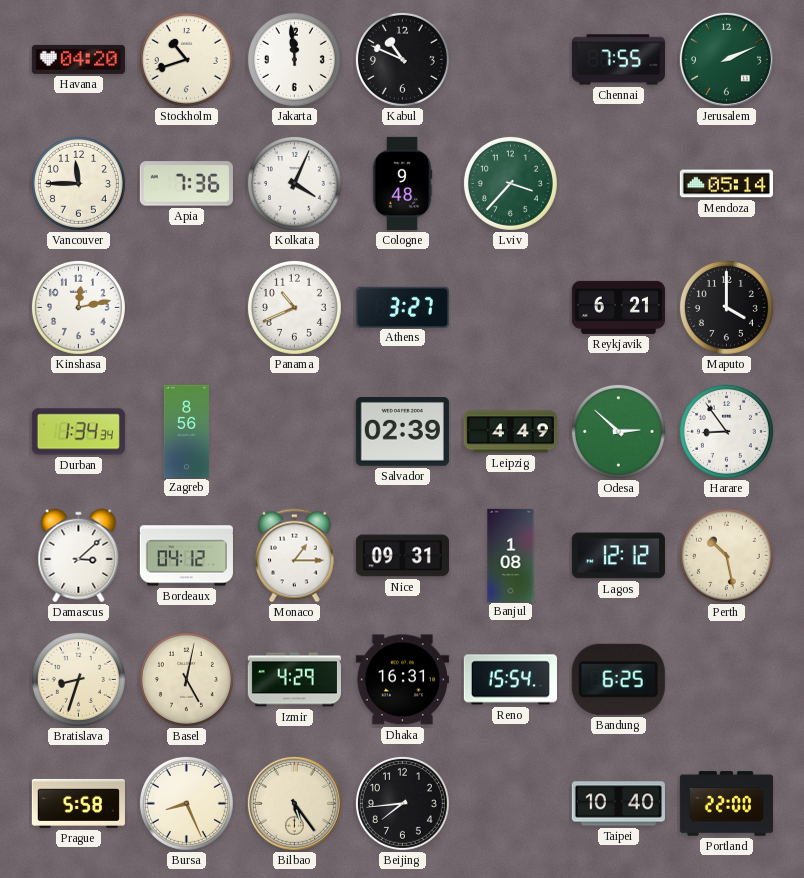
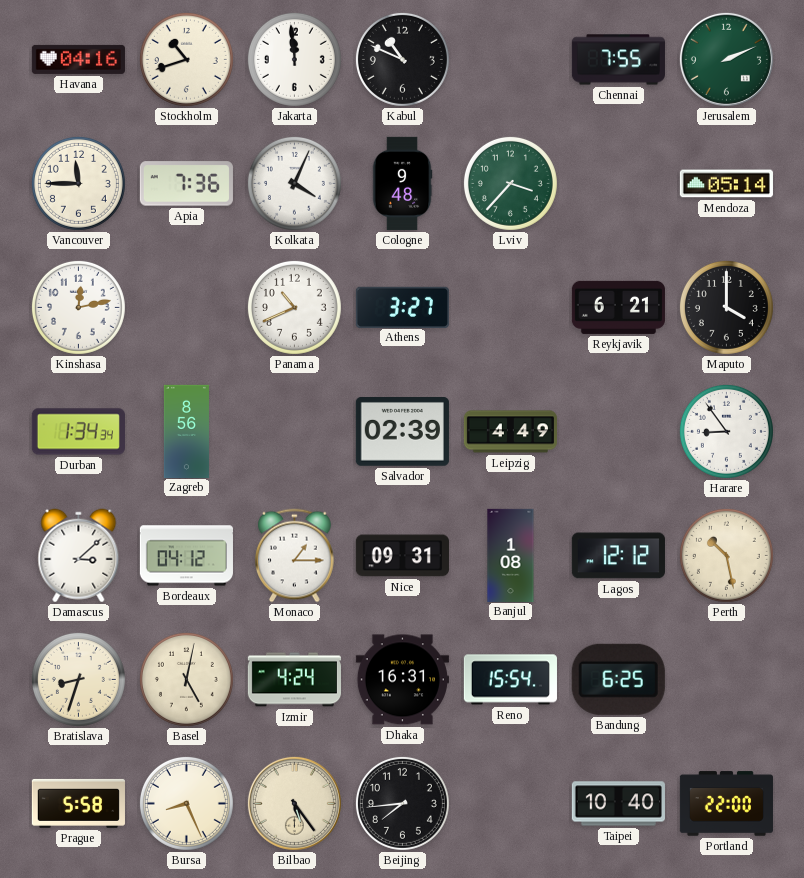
Havana: 04:20 -> 04:16
Odesa: 2:52 -> none
Izmir: 4:29 -> 4:24
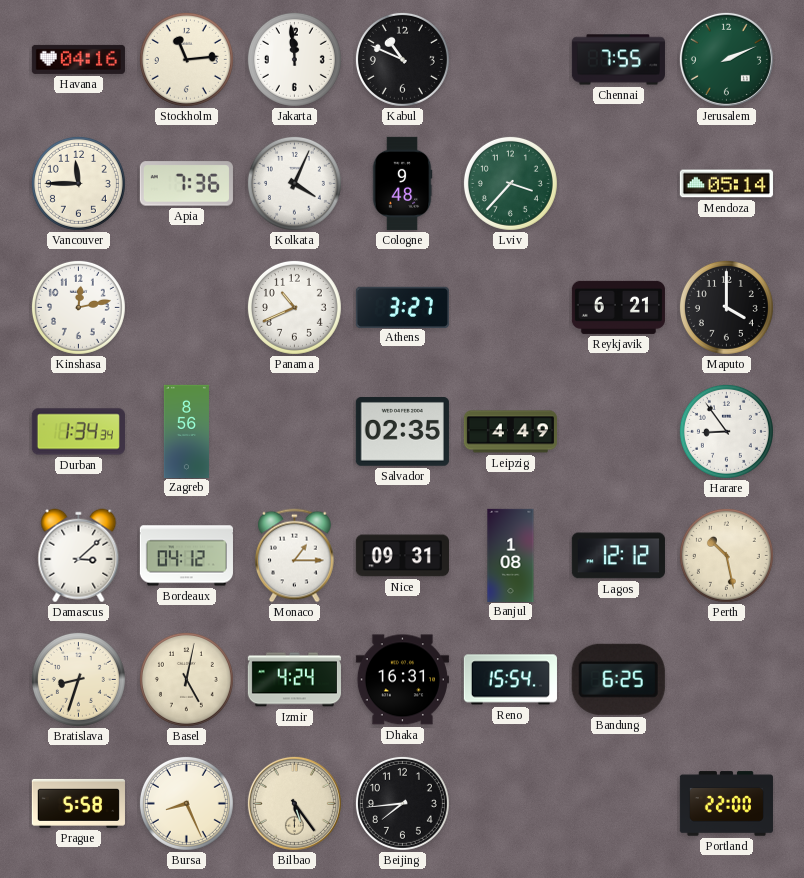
Stockholm: 10:42 -> 11:14
Salvador: 02:39 -> 02:35
Taipei: 10:40 -> none
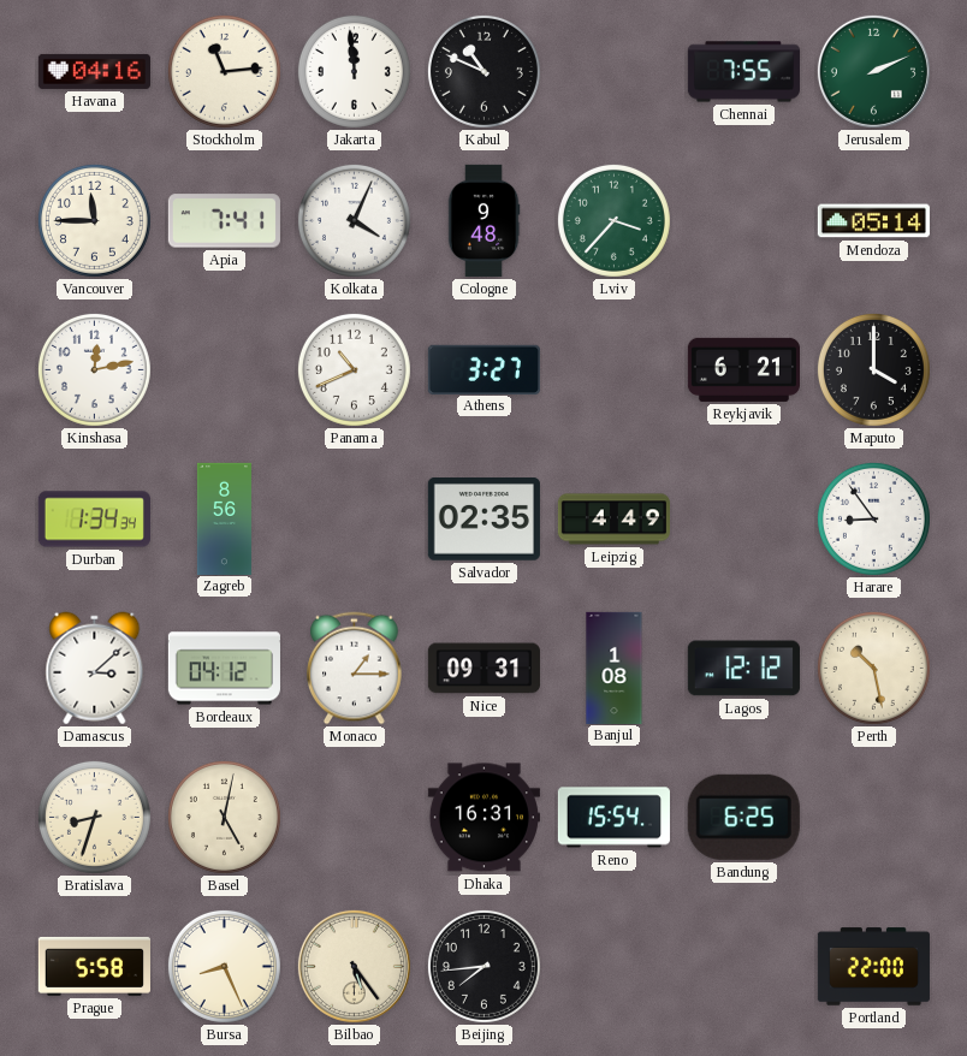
Apia: 7:36 -> 7:41
Izmir: 4:24 -> none
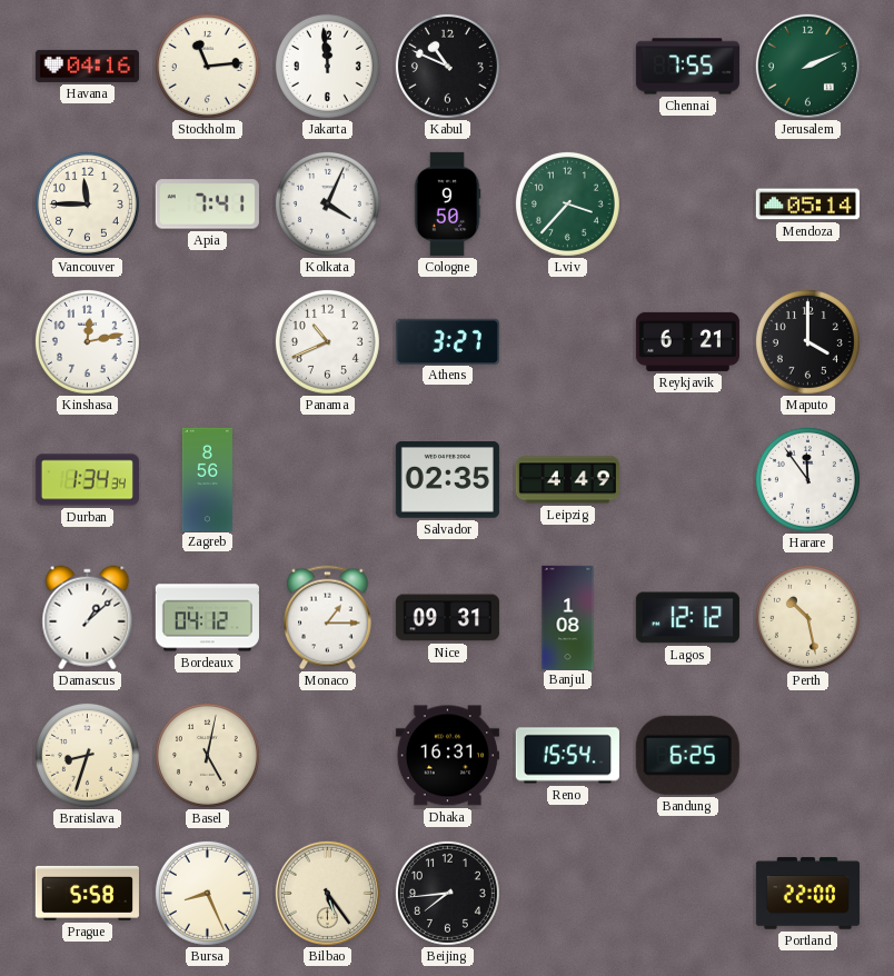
Cologne: 9:48 -> 9:50
Harare: 8:54 -> 11:54
Damascus: 3:08 -> 1:08
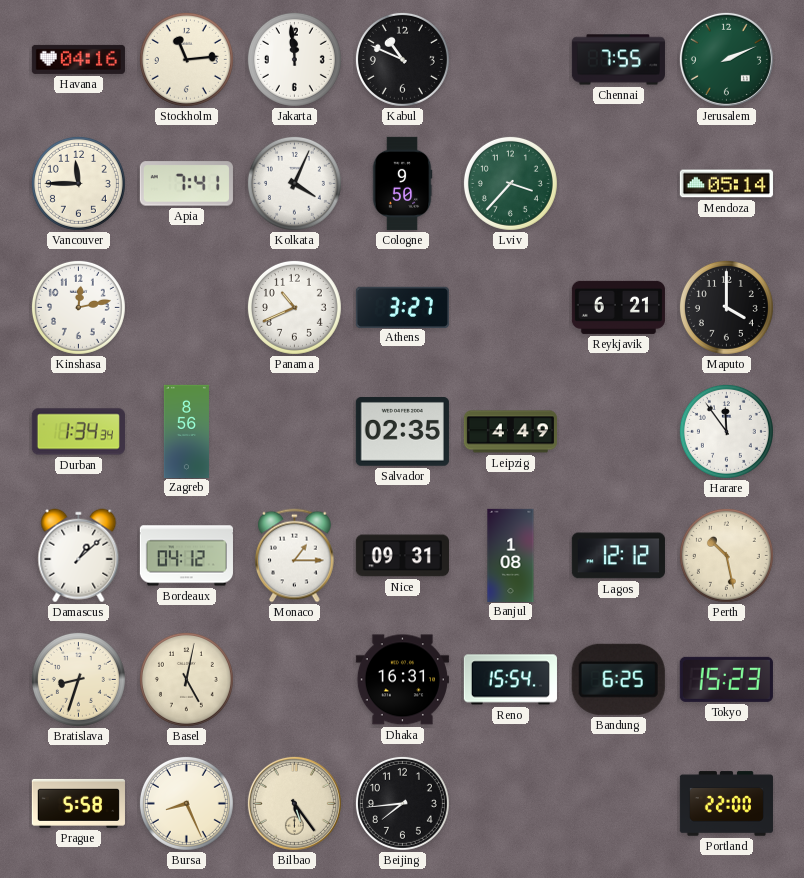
Tokyo: none -> 15:23
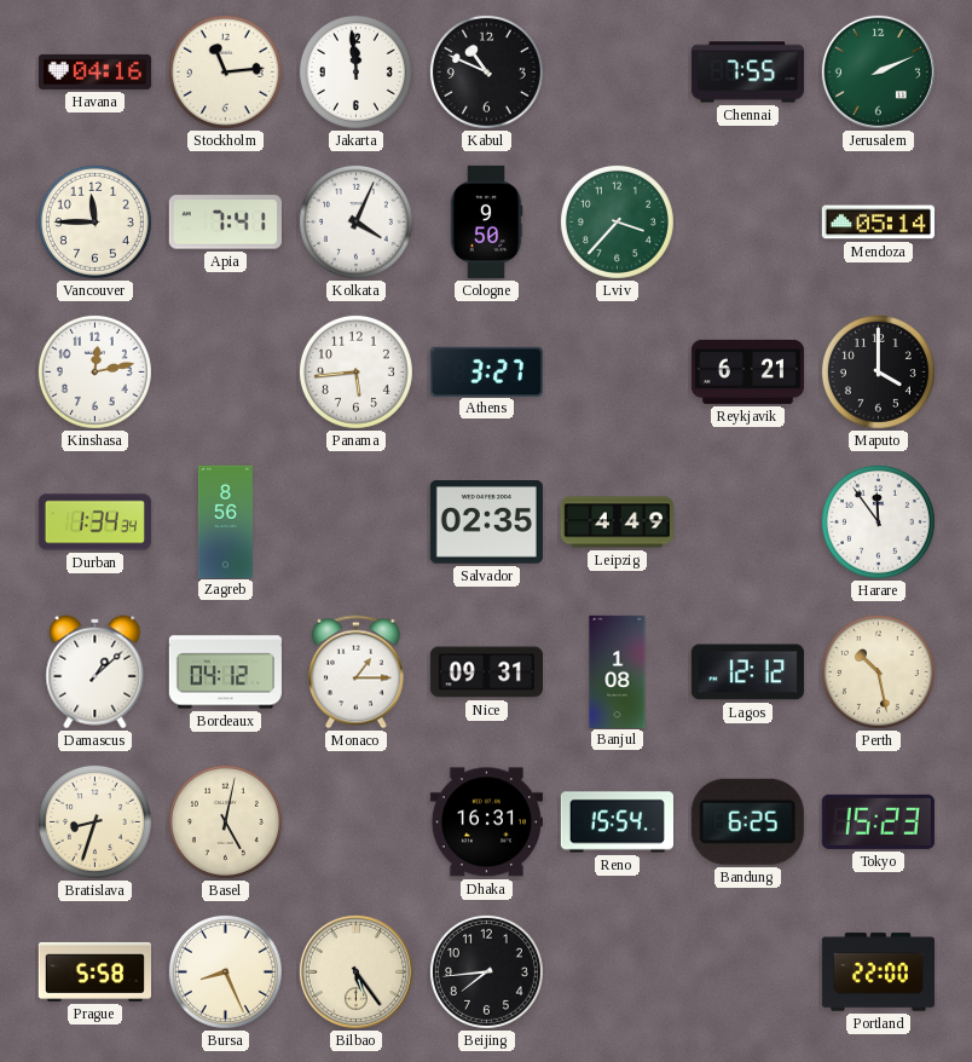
Panama: 10:41 -> 5:44
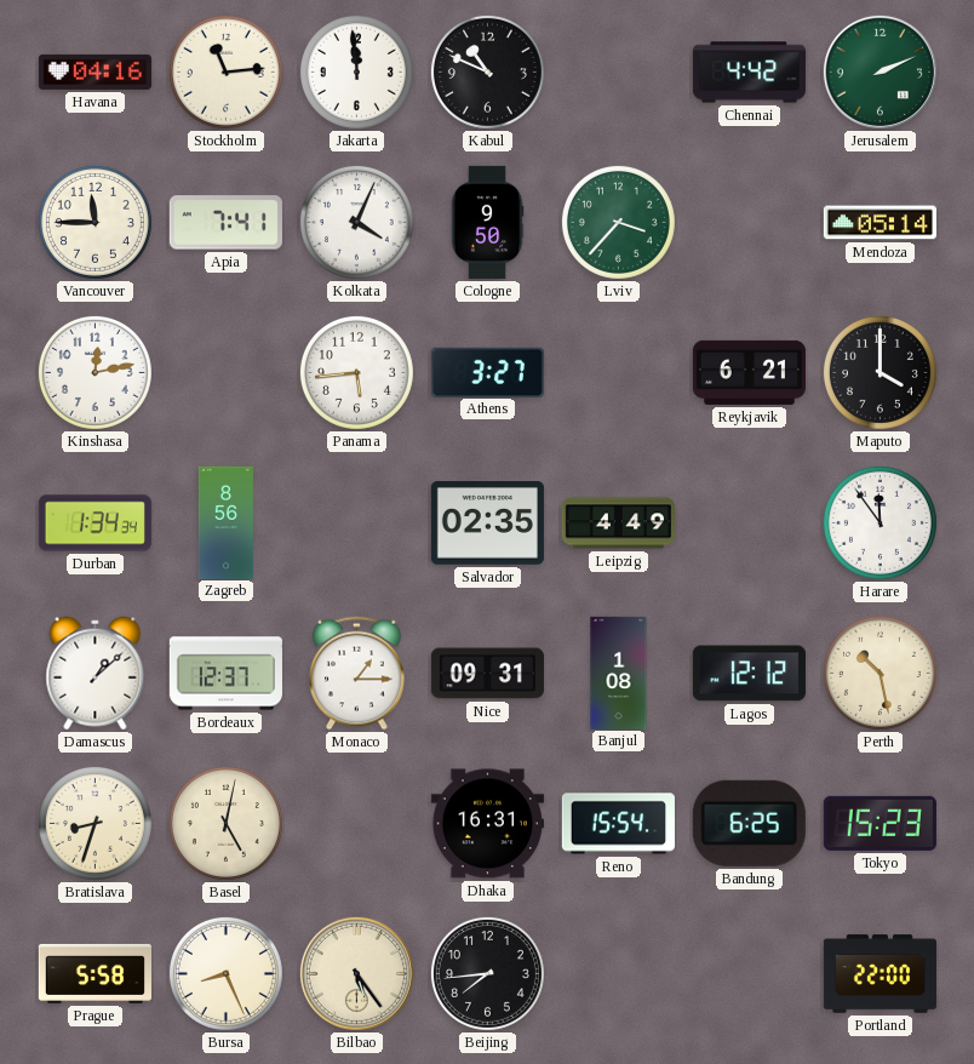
Chennai: 7:55 -> 4:42
Bordeaux: 04:12 -> 12:37
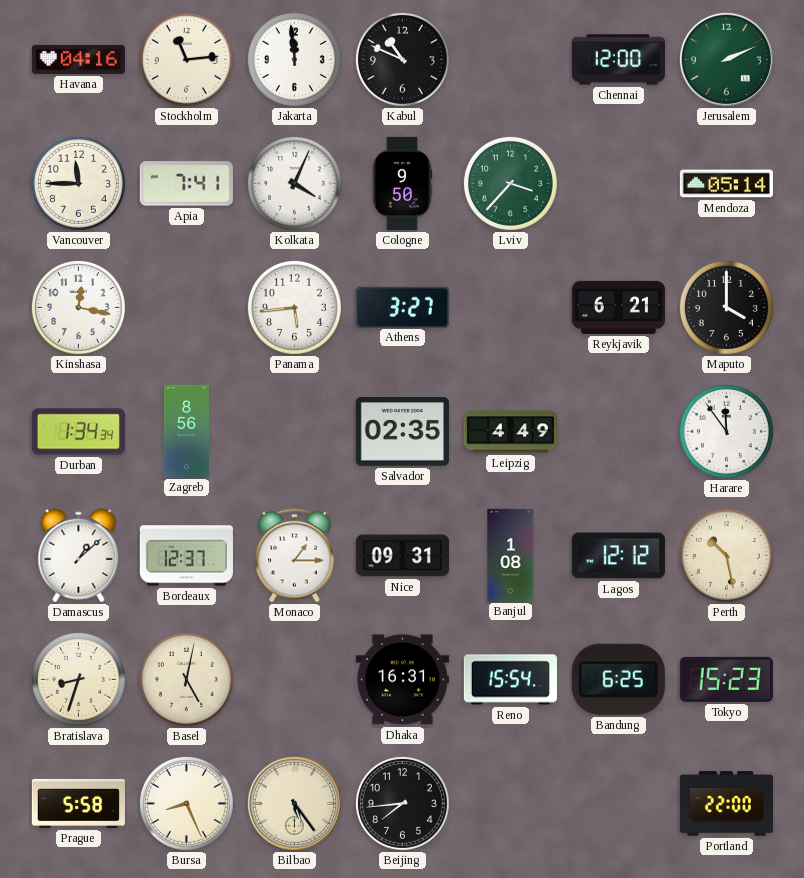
Chennai: 4:42 -> 12:00
Kinshasa: 12:13 -> 12:17
